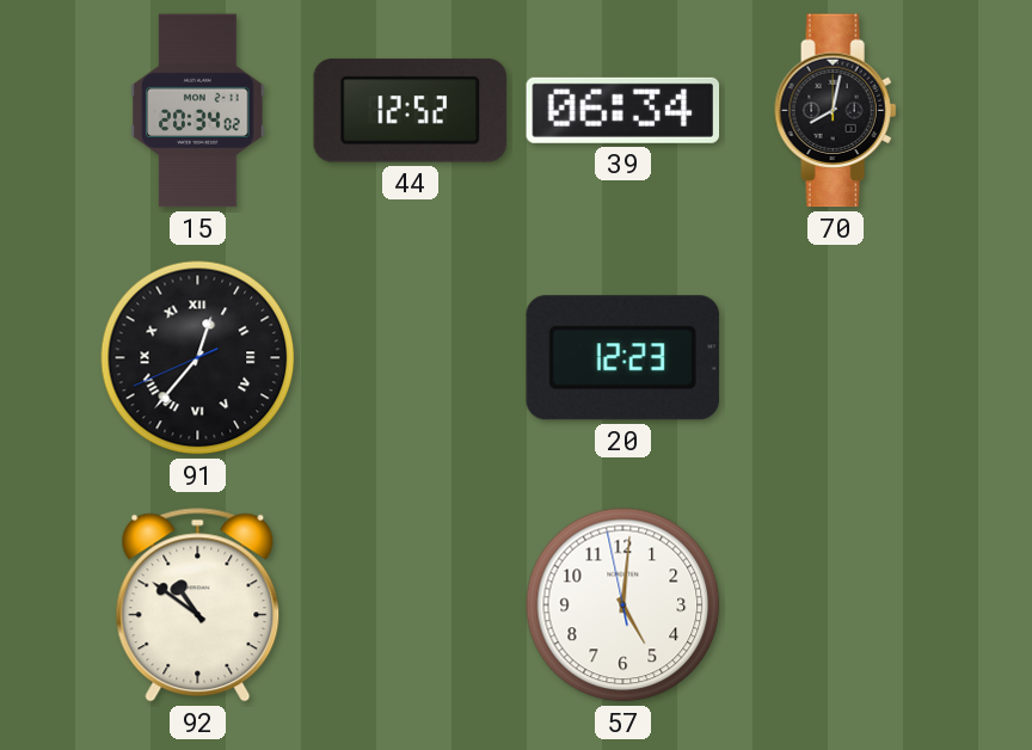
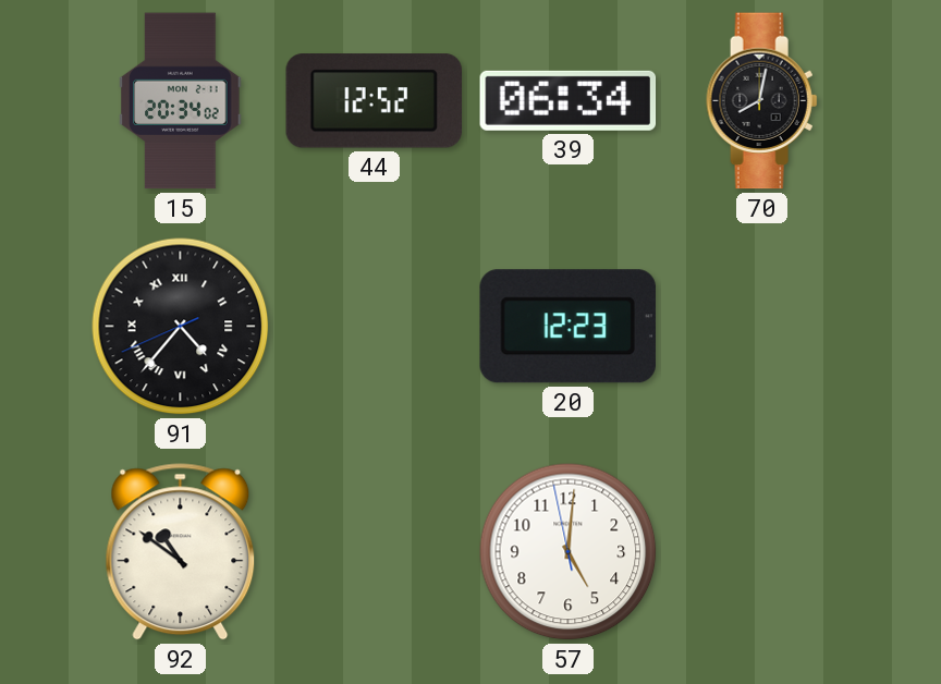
91: 12:36 -> 4:36
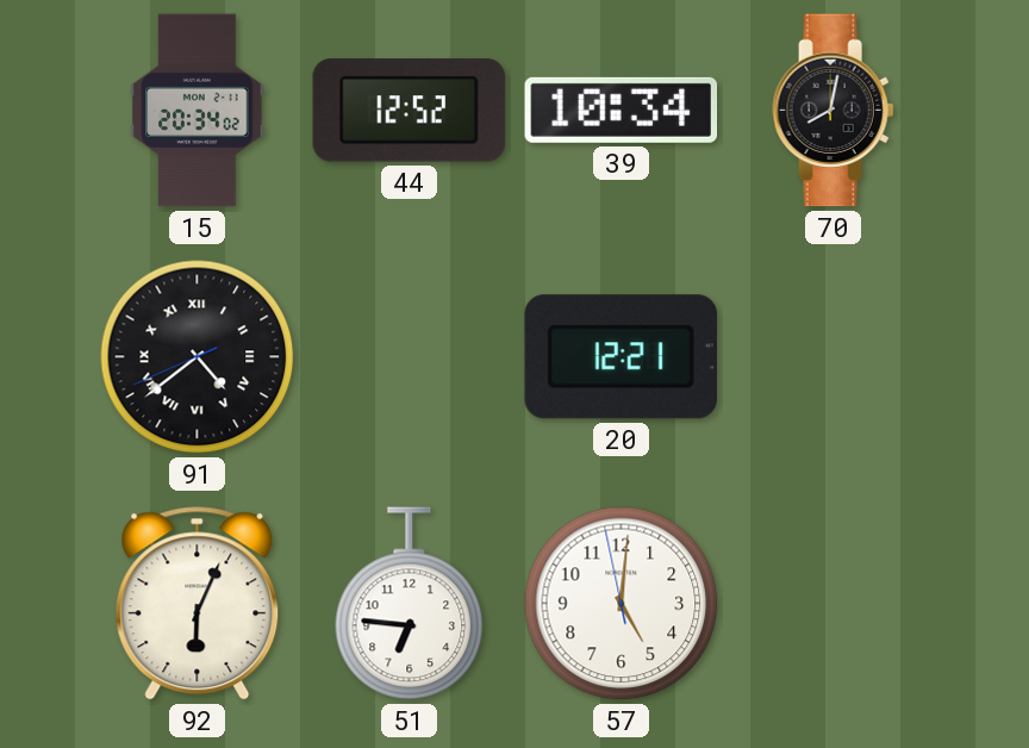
39: 06:34 -> 10:34
91: 4:36 -> 4:38
20: 12:23 -> 12:21
92: 10:51 -> 6:04
51: none -> 6:46
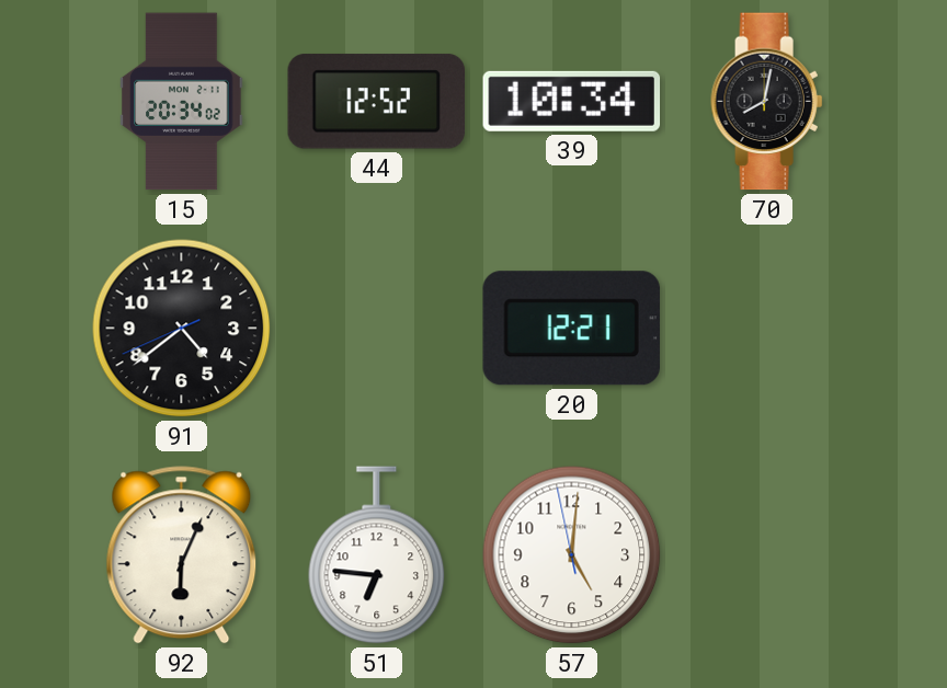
91 numerals: Roman -> Arabic
